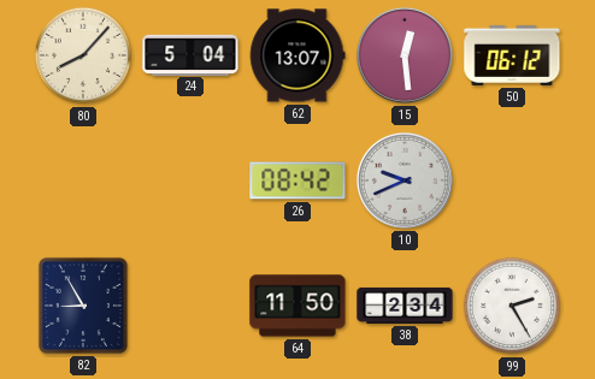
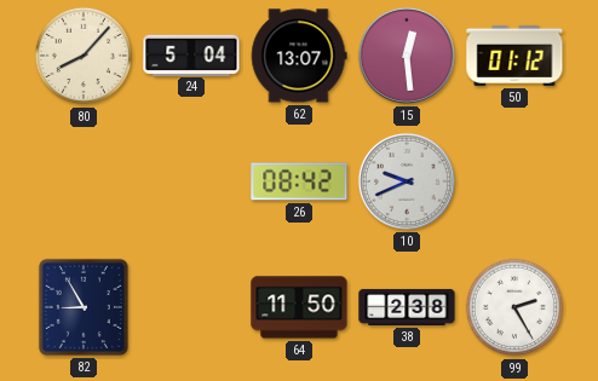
50: 06:12 -> 01:12
38: 2:34 -> 2:38
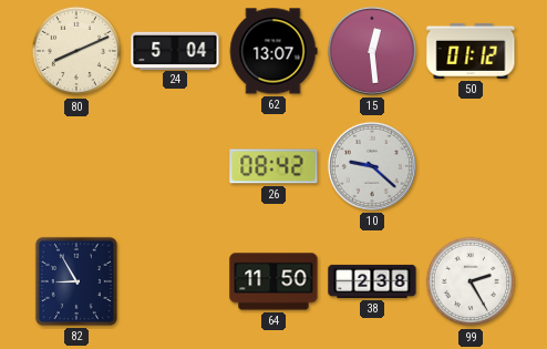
80: 8:07 -> 8:11
10: 9:41 -> 9:22
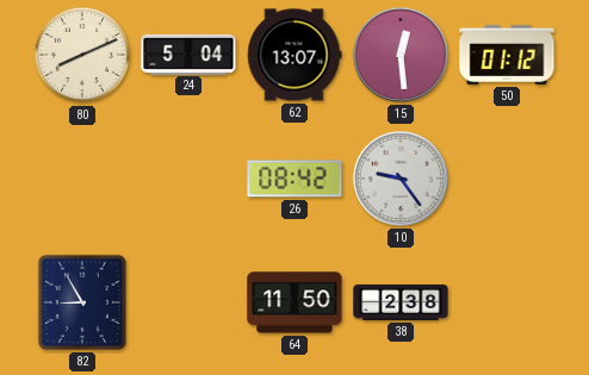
10: 9:22 -> 9:24
99: 2:25 -> none
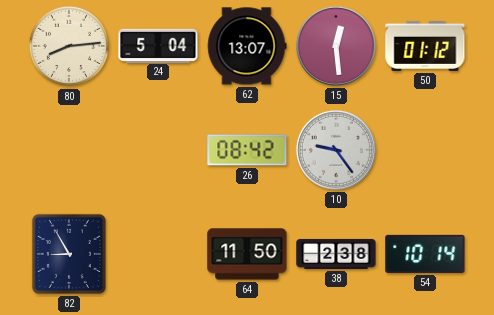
80: 8:11 -> 8:14
54: none -> 10:14
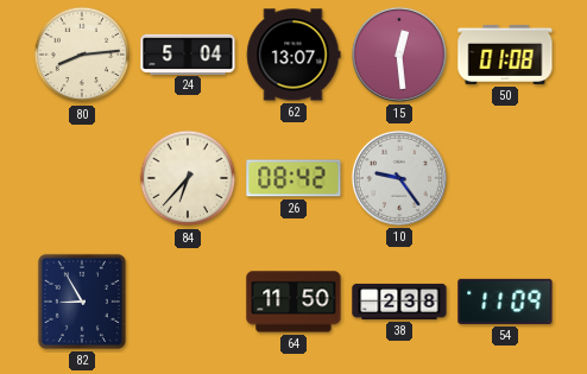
50: 01:12 -> 01:08
84: none -> 6:37
54: 10:14 -> 11:09
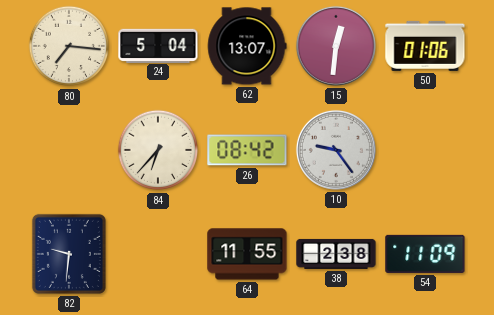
80: 8:14 -> 7:16
15: 12:29 -> 12:31
50: 01:08 -> 01:06
82: 8:55 -> 9:31
64: 11:50 -> 11:55
